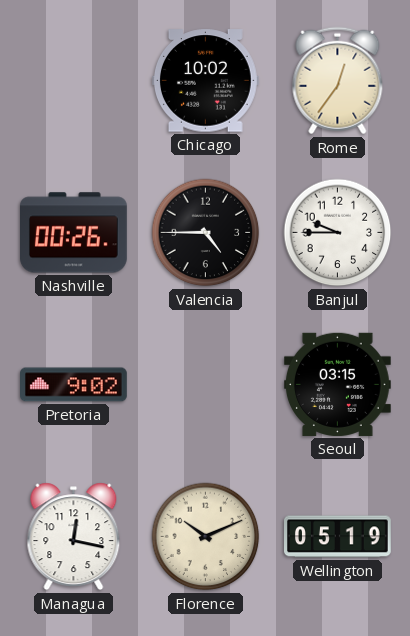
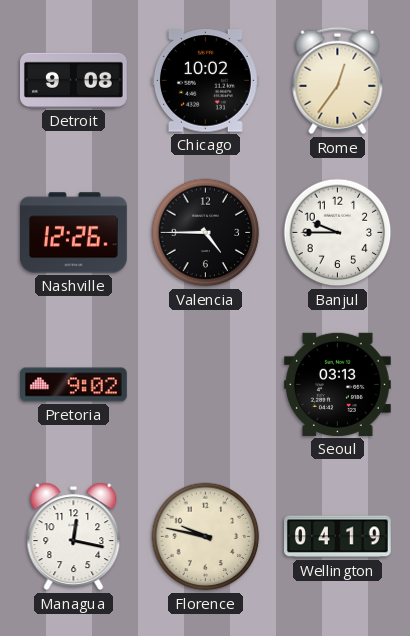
Detroit: none -> 9:08
Nashville: 00:26 -> 12:26
Seoul: 03:15 -> 03:13
Florence: 10:11 -> 9:47
Wellington: 05:19 -> 04:19
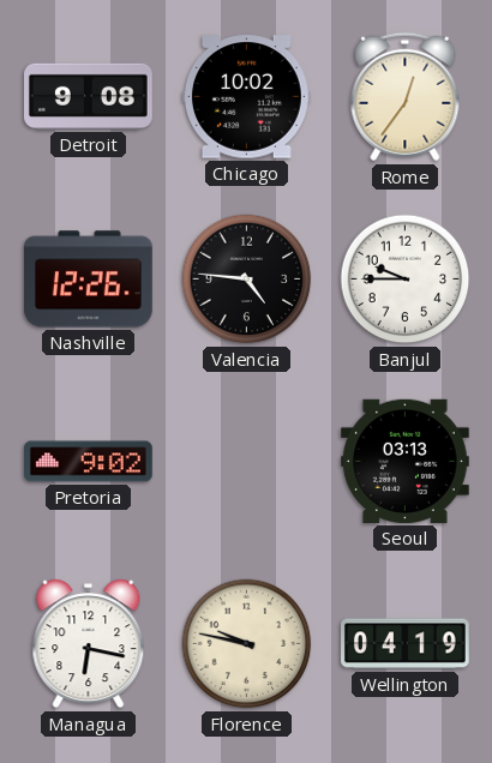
Valencia: 4:45 -> 4:46
Managua: 12:17 -> 6:17
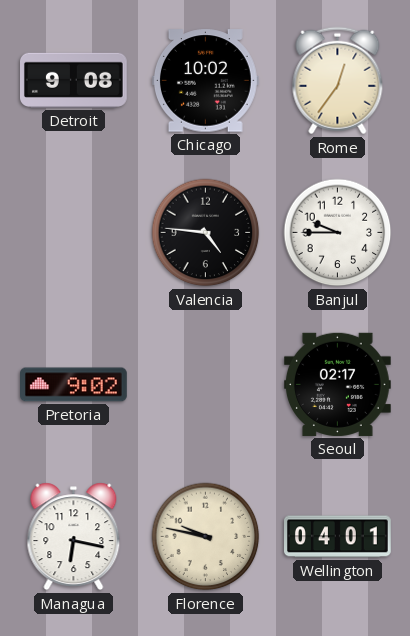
Nashville: 12:26 -> none
Seoul: 03:13 -> 02:17
Wellington: 04:19 -> 04:01
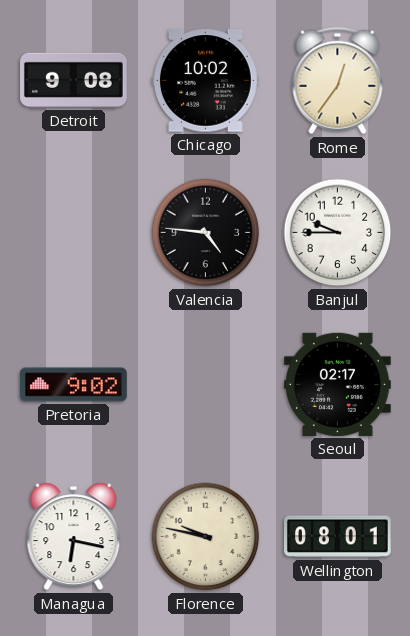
Wellington: 04:01 -> 08:01
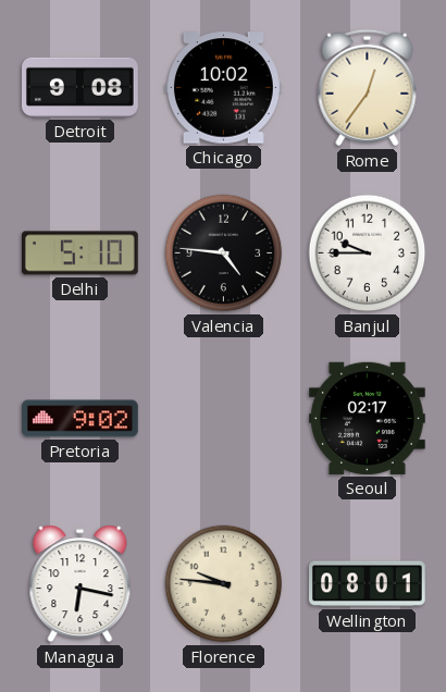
Delhi: none -> 5:10
Florence: 9:47 -> 9:46
